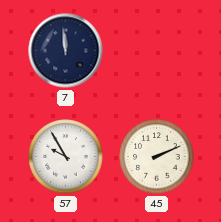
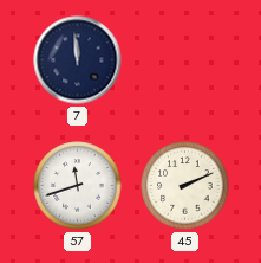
57: 9:55 -> 11:42
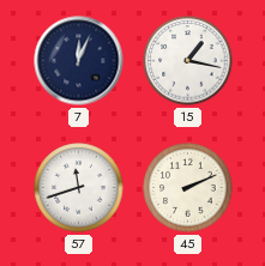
7: 11:59 -> 12:04
15: none -> 1:17
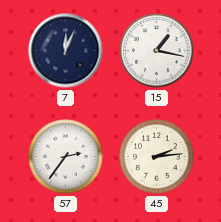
57: 11:42 -> 2:36
45: 2:11 -> 2:14
